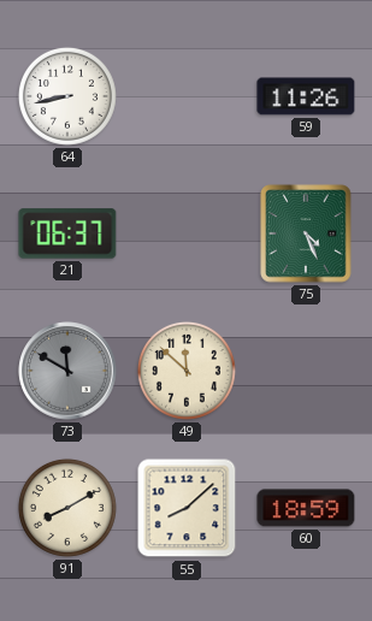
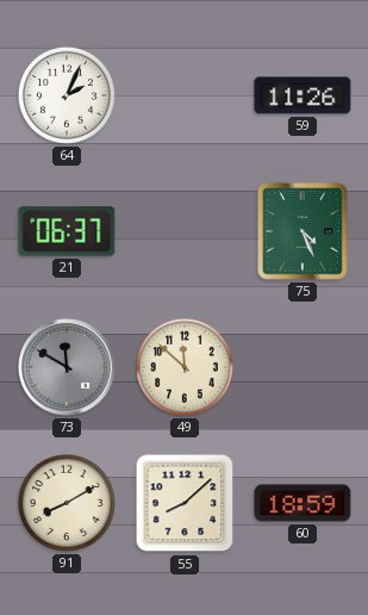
64: 8:43 -> 2:04
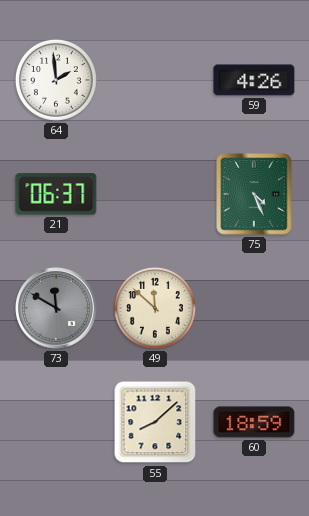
64: 2:04 -> 1:59
59: 11:26 -> 4:26
91: 8:10 -> none
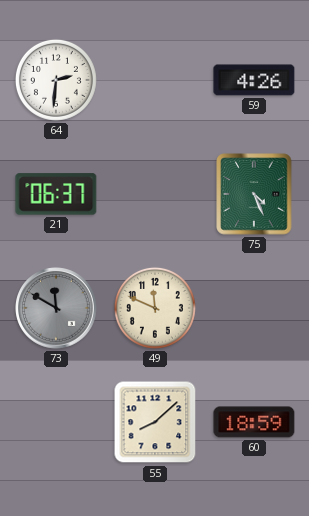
64: 1:59 -> 2:31
49: 11:52 -> 11:49
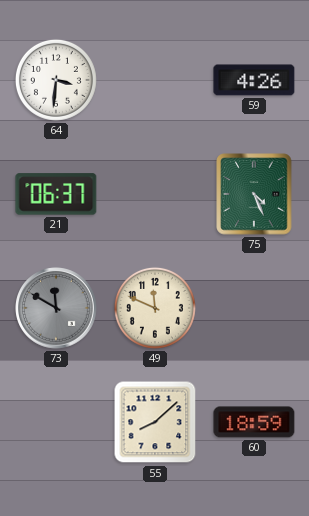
64: 2:31 -> 3:31
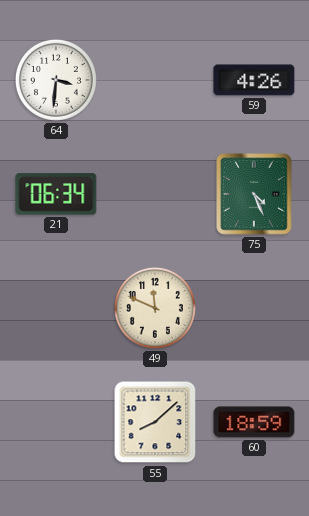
21: 06:37 -> 06:34
73: 11:50 -> none
